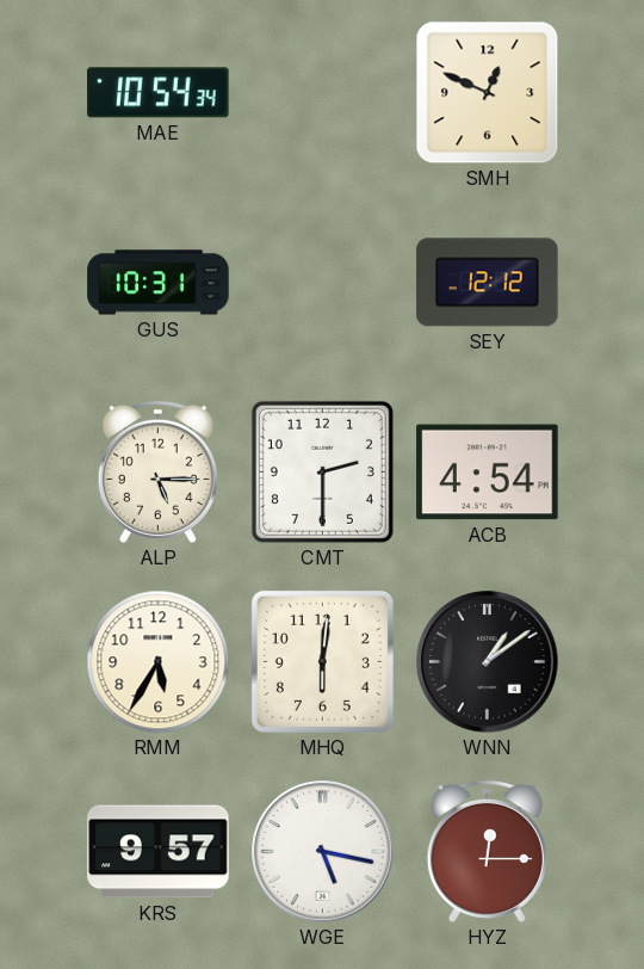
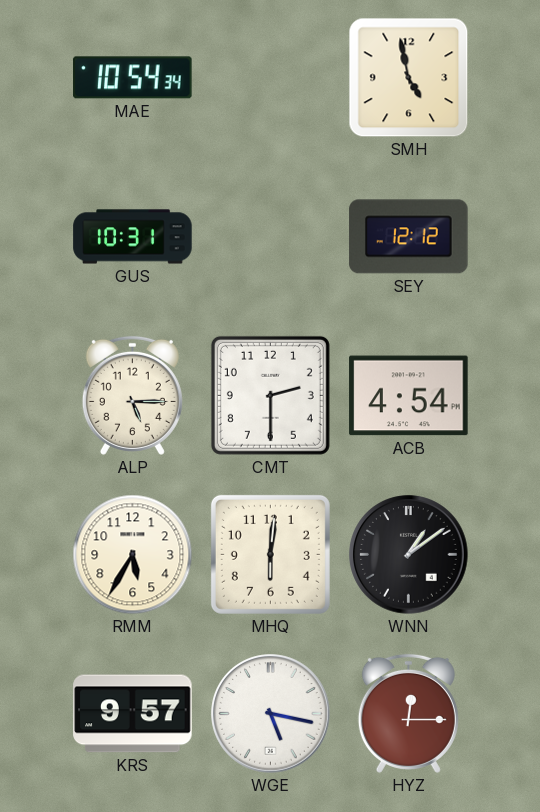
SMH: 12:49 -> 4:58
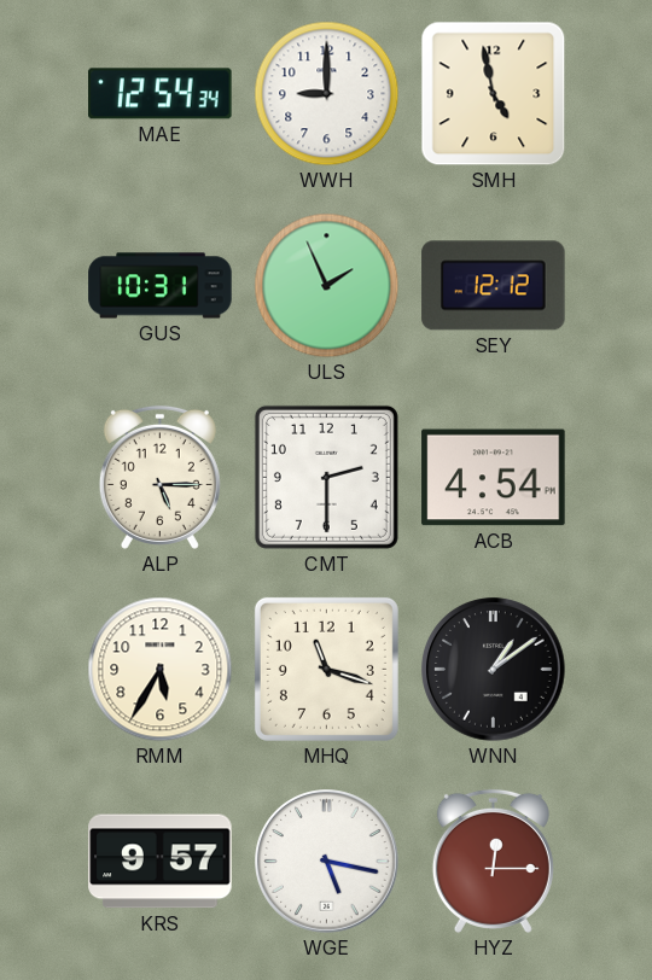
MAE: 10:54 -> 12:54
WWH: none -> 9:00
ULS: none -> 1:56
MHQ: 6:01 -> 11:18
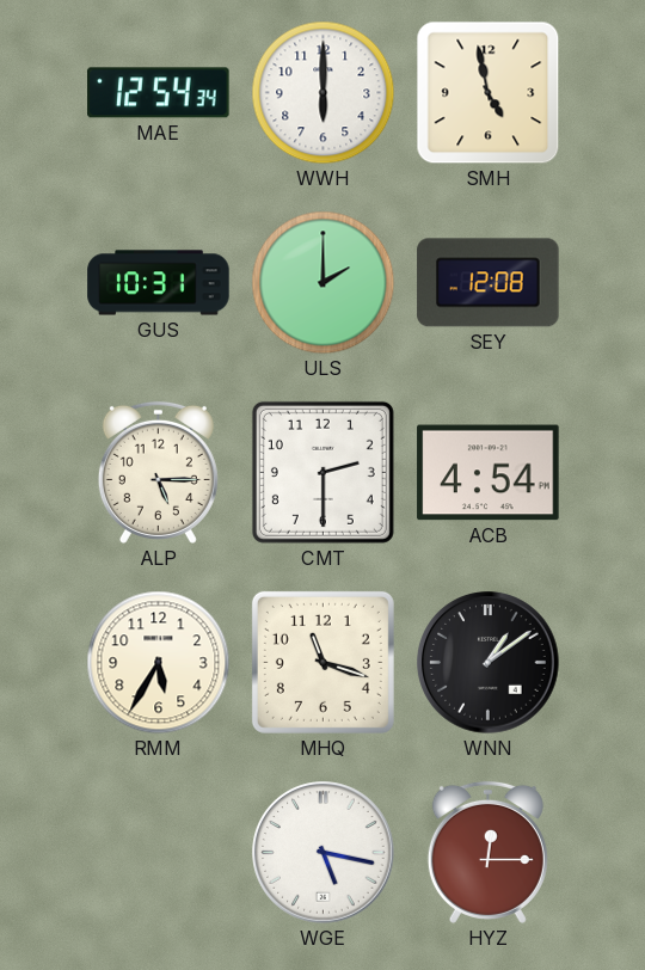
WWH: 9:00 -> 6:00
ULS: 1:56 -> 2:00
SEY: 12:12 -> 12:08
KRS: 9:57 -> none
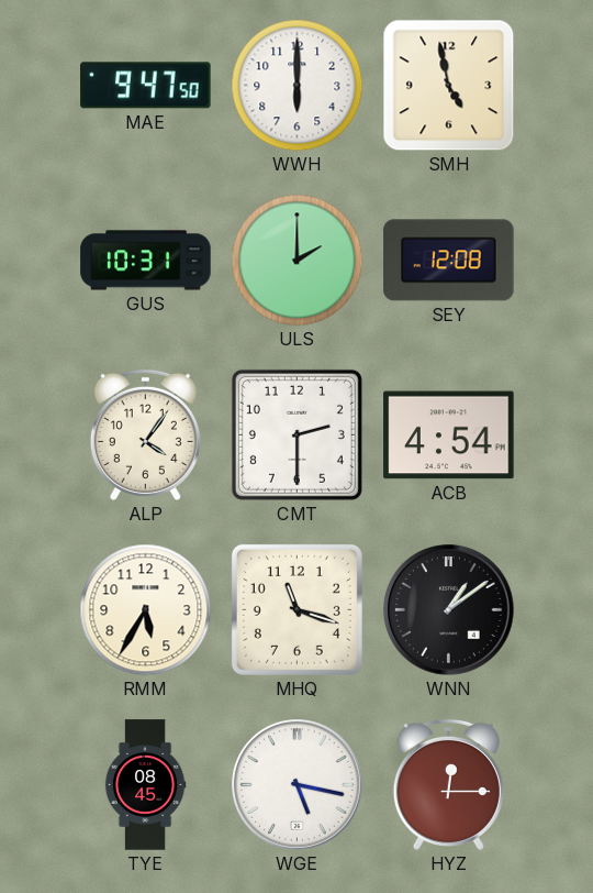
MAE: 12:54 -> 9:47
ALP: 5:15 -> 4:06
TYE: none -> 08:45
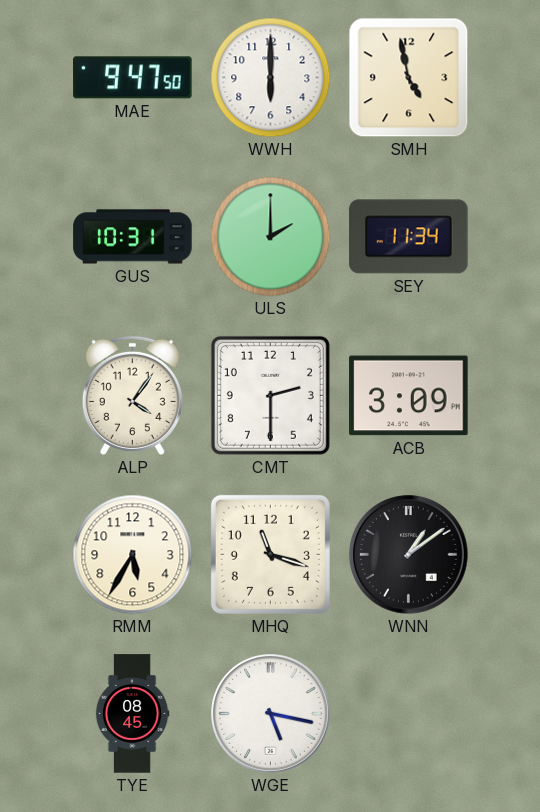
SEY: 12:08 -> 11:34
ACB: 4:54 -> 3:09
HYZ: 12:15 -> none
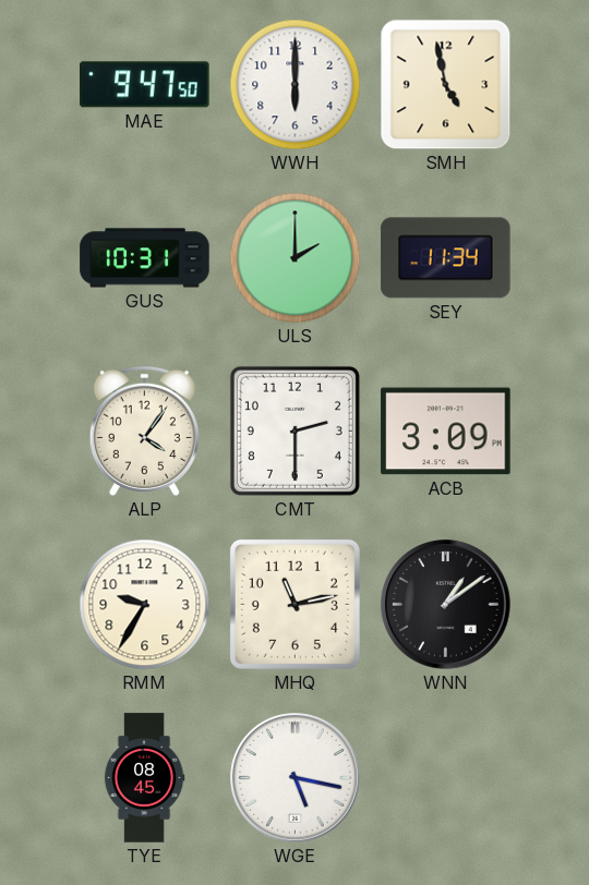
RMM: 5:35 -> 9:35
MHQ: 11:18 -> 11:13
